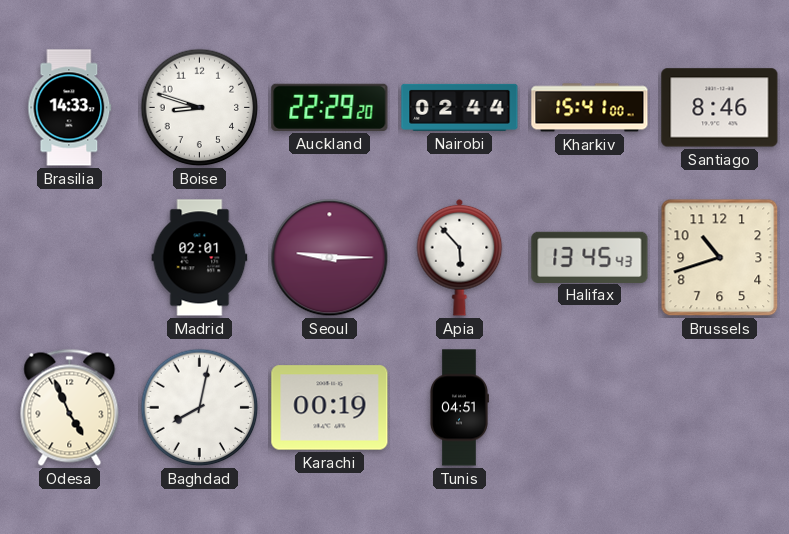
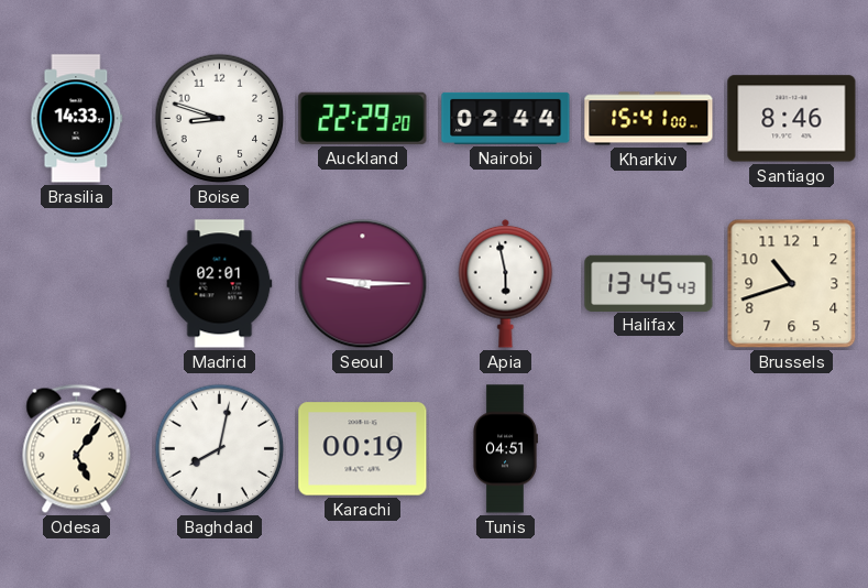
Apia: 5:53 -> 5:58
Odesa: 4:56 -> 5:06
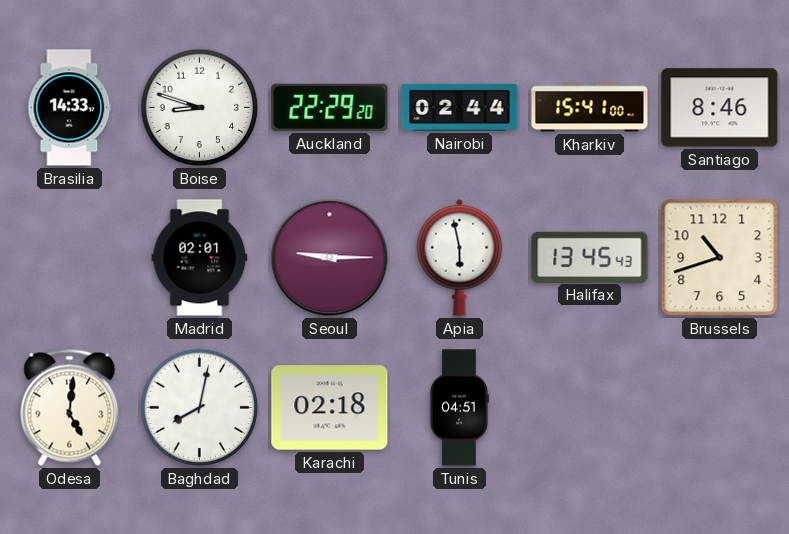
Odesa: 5:06 -> 5:01
Karachi: 00:19 -> 02:18
